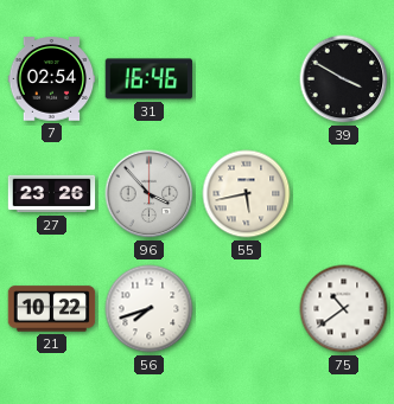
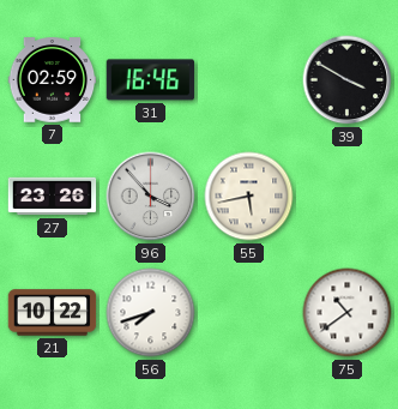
7: 02:54 -> 02:59
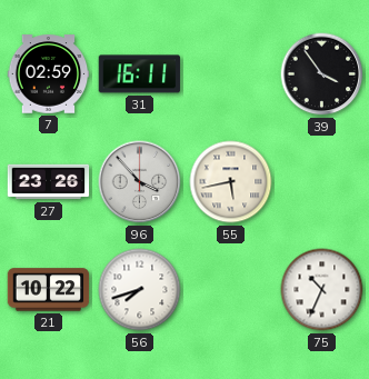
31: 16:46 -> 16:11
39: 3:50 -> 3:54
75: 10:39 -> 10:34
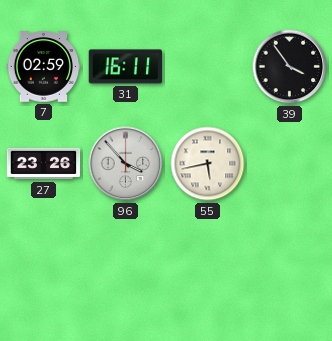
21: 10:22 -> none
56: 7:42 -> none
75: 10:34 -> none
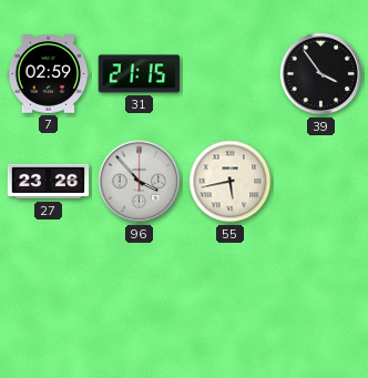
31: 16:11 -> 21:15
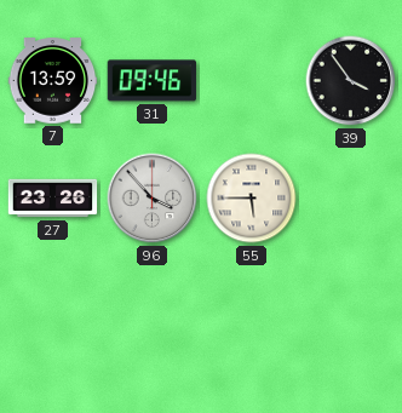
7: 02:59 -> 13:59
31: 21:15 -> 09:46
55: 5:43 -> 5:45
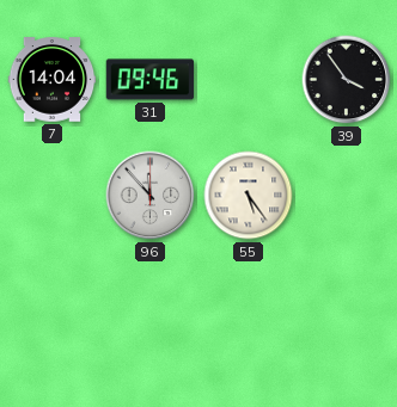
7: 13:59 -> 14:04
27: 23:26 -> none
96: 3:53 -> 11:53
55: 5:45 -> 5:24
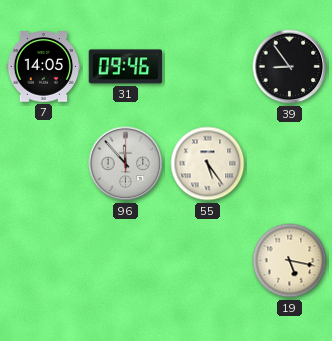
7: 14:04 -> 14:05
39: 3:54 -> 8:54
19: none -> 5:17
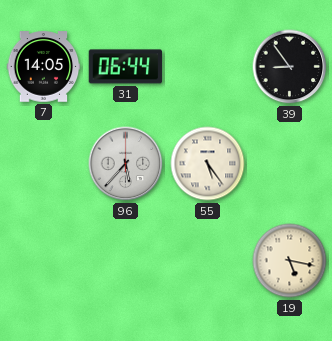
31: 09:46 -> 06:44
96: 11:53 -> 5:37
